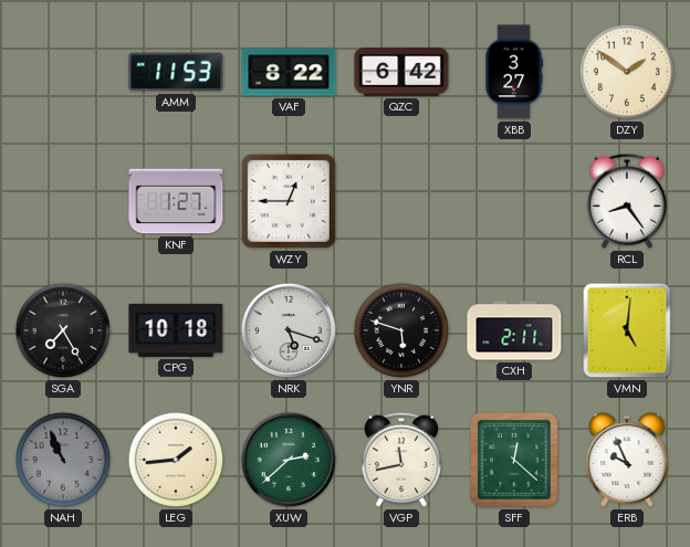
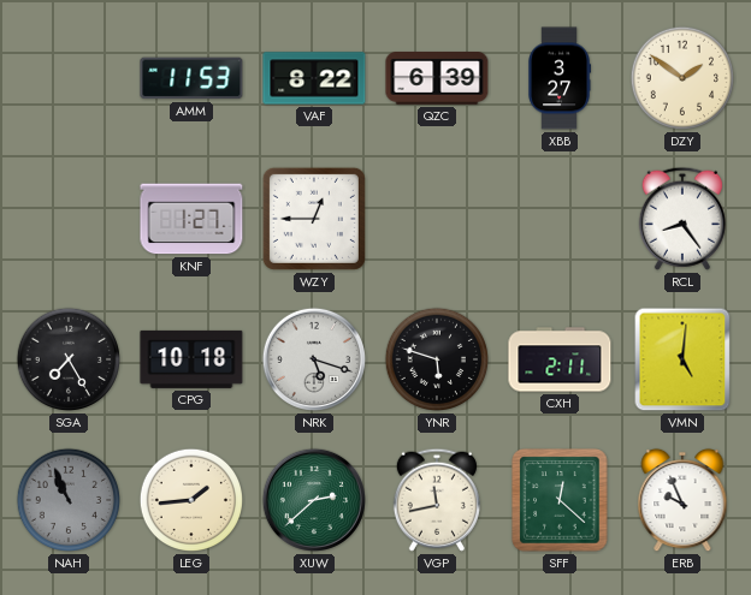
QZC: 6:42 -> 6:39
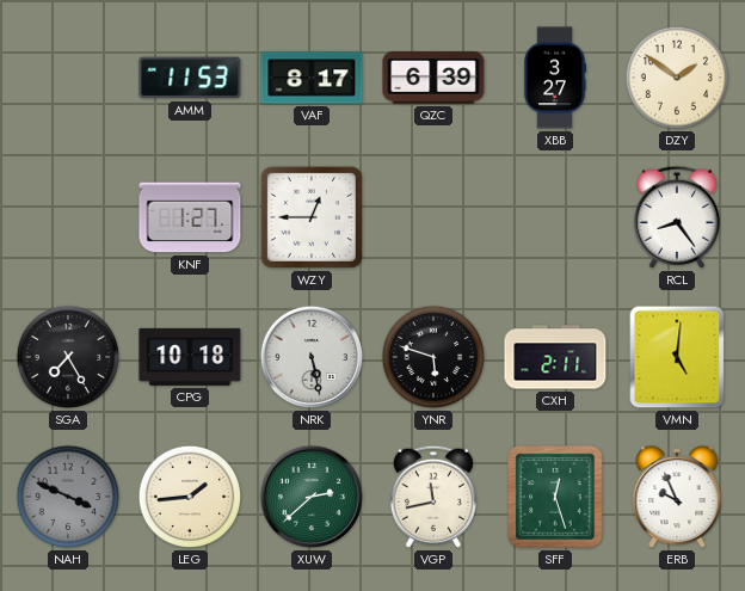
VAF: 8:22 -> 8:17
NRK: 5:18 -> 5:28
NAH: 10:56 -> 3:49
SFF: 12:22 -> 12:27
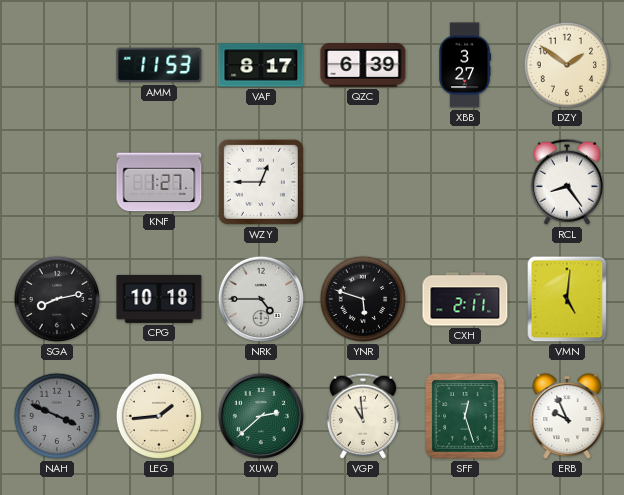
SGA: 7:25 -> 8:13
NRK: 5:28 -> 4:45
VGP: 11:43 -> 10:59
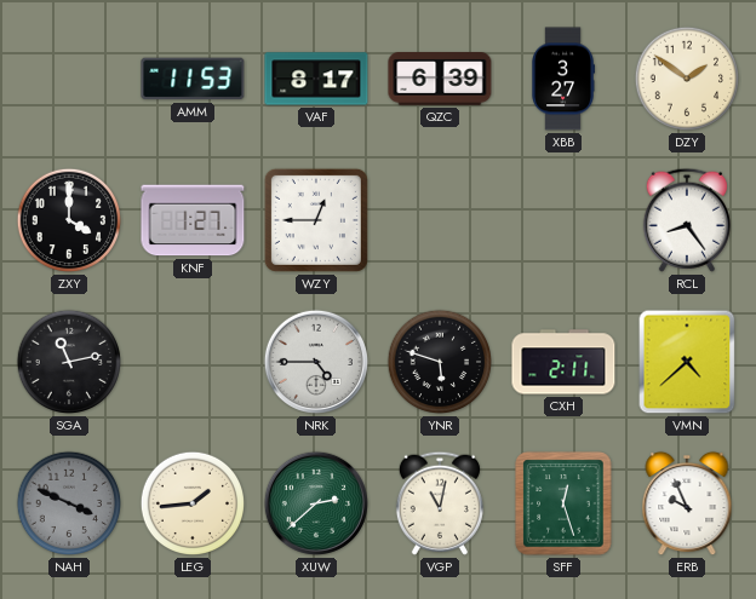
ZXY: none -> 4:00
SGA: 8:13 -> 11:13
CPG: 10:18 -> none
VMN: 5:01 -> 4:38
VGP: 10:59 -> 11:02
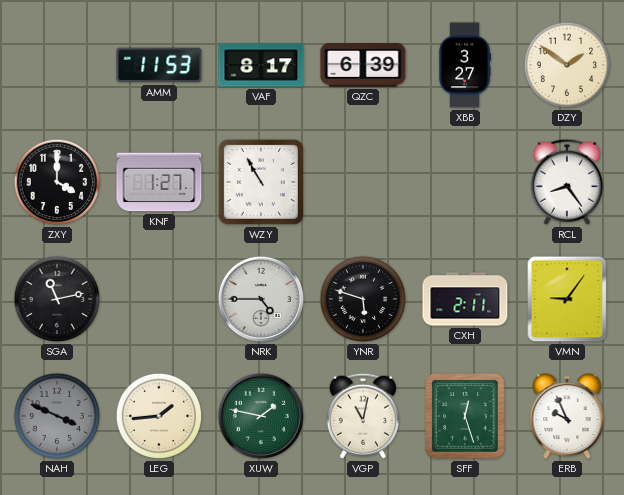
WZY: 12:45 -> 10:55
VMN: 4:38 -> 9:06
XUW: 2:38 -> 1:47
